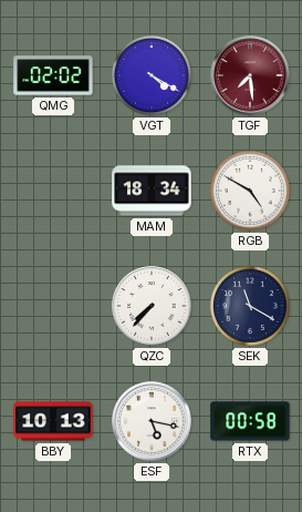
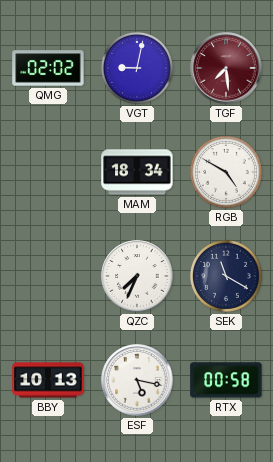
VGT: 4:20 -> 9:02
QZC: 7:37 -> 7:34
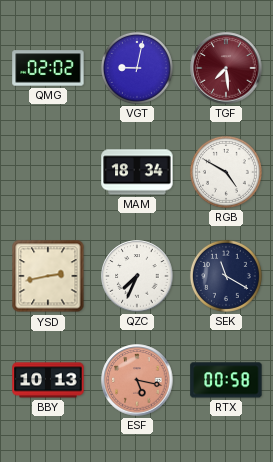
YSD: none -> 2:43
ESF dial: white -> salmon
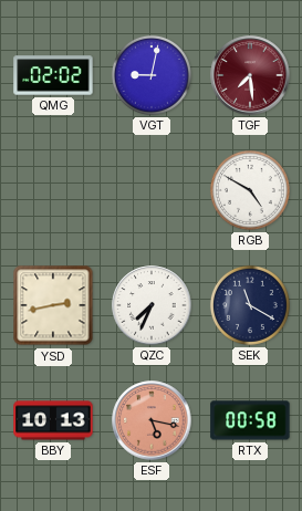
MAM: 18:34 -> none
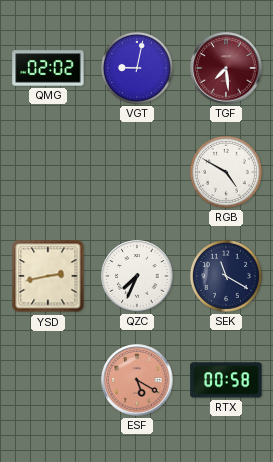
BBY: 10:13 -> none
ESF: 5:17 -> 5:20
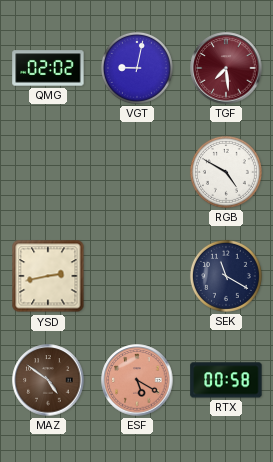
QZC: 7:34 -> none
MAZ: none -> 4:51
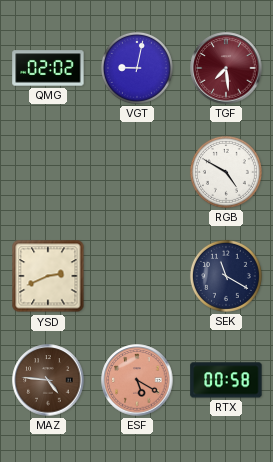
YSD: 2:43 -> 2:41
MAZ: 4:51 -> 4:46
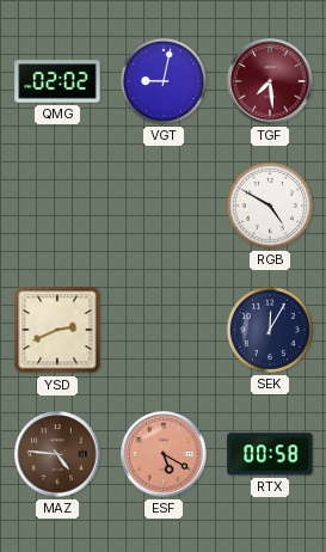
SEK: 11:20 -> 12:05
